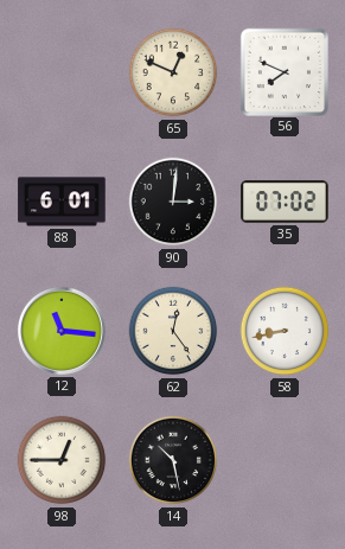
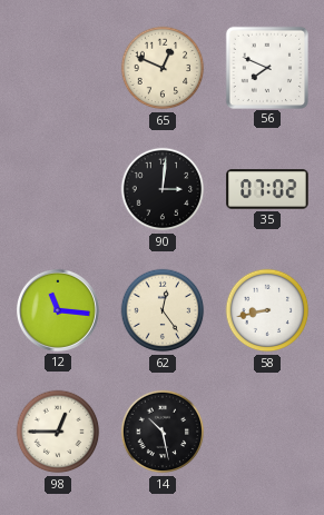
88: 6:01 -> none
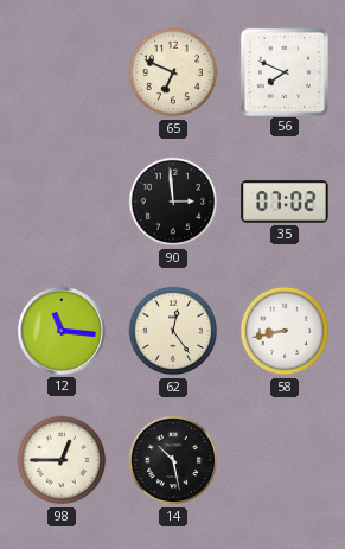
65: 12:49 -> 6:49
90: 3:01 -> 2:59
